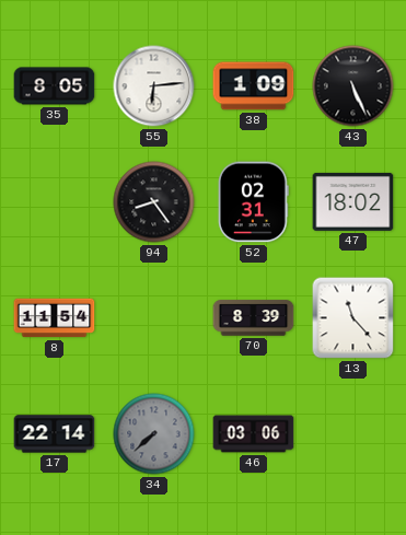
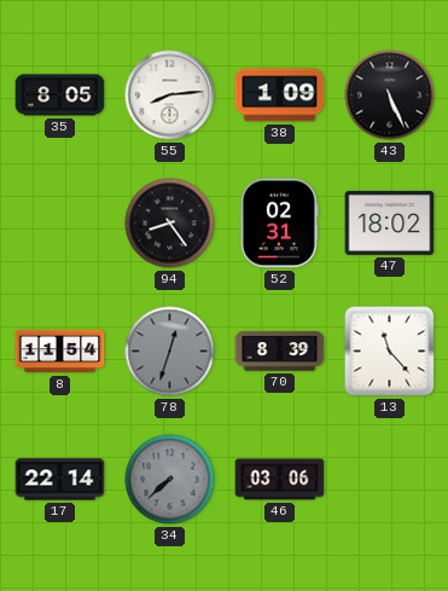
55: 6:14 -> 8:14
78: none -> 12:33
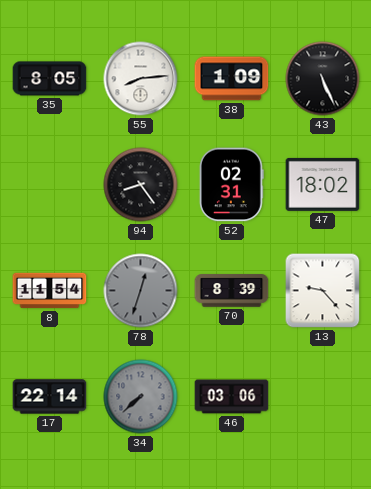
13: 11:23 -> 9:23
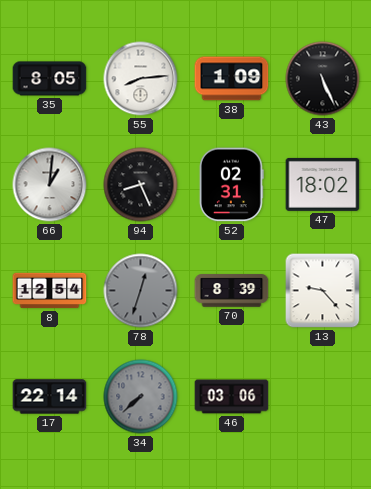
66: none -> 1:01
94: 8:24 -> 8:26
8: 11:54 -> 12:54
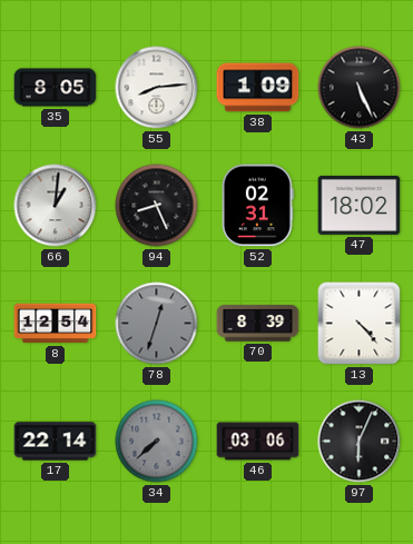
13: 9:23 -> 4:23
97: none -> 6:04
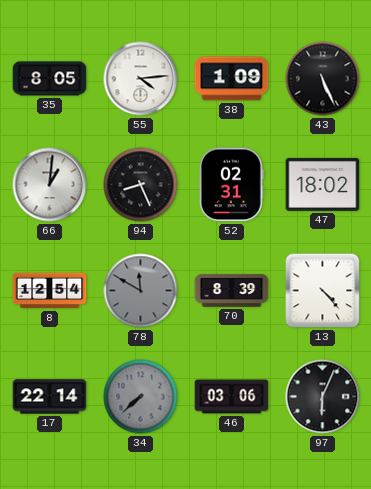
55: 8:14 -> 4:14
78: 12:33 -> 11:50
